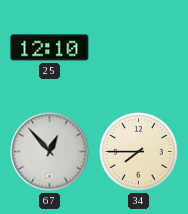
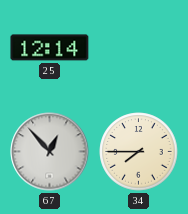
25: 12:10 -> 12:14
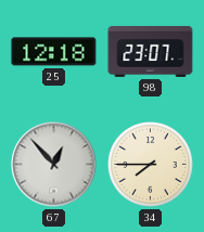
25: 12:14 -> 12:18
98: none -> 23:07
